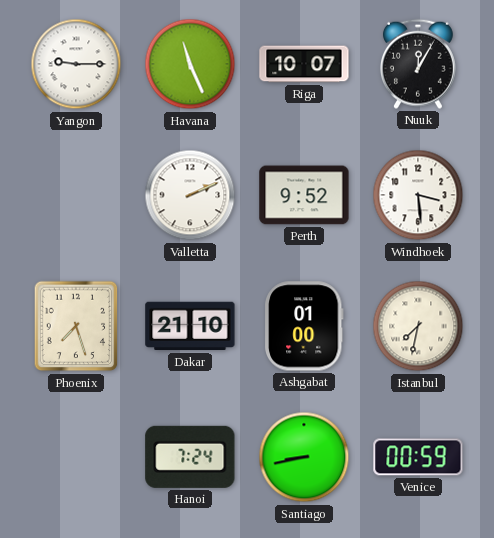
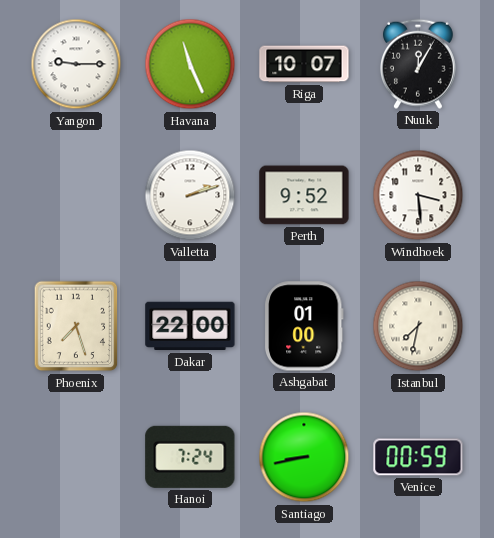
Valletta: 2:11 -> 2:12
Dakar: 21:10 -> 22:00
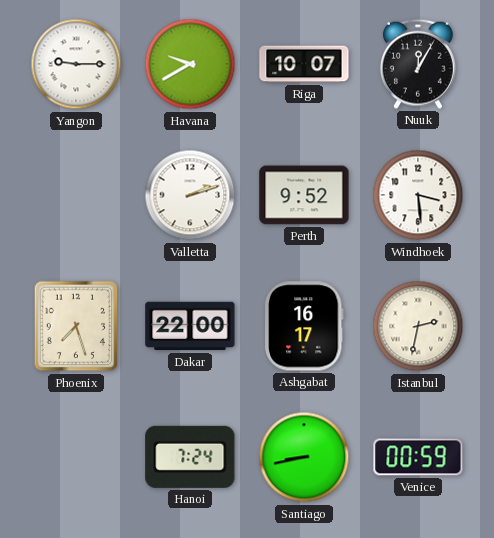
Havana: 11:26 -> 9:40
Ashgabat: 01:00 -> 16:17
Istanbul: 7:32 -> 2:32
